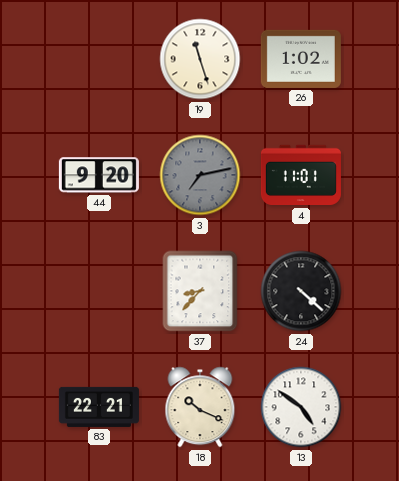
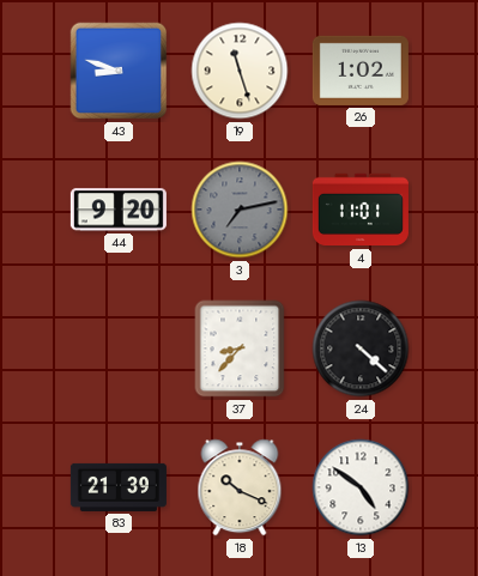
43: none -> 8:48
83: 22:21 -> 21:39
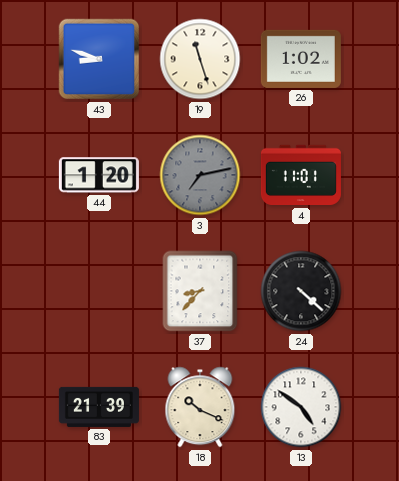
44: 9:20 -> 1:20
